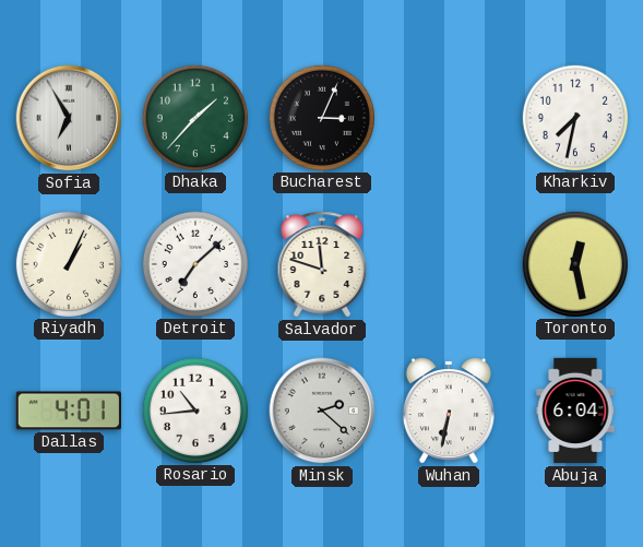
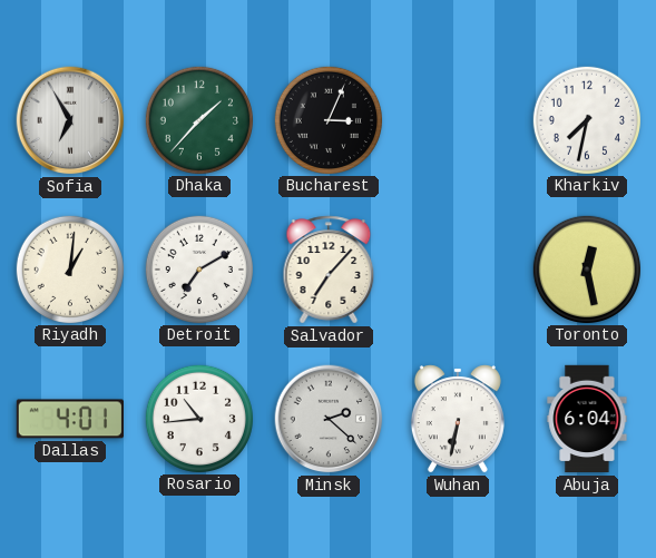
Riyadh: 1:04 -> 1:01
Detroit: 7:08 -> 7:10
Salvador: 11:48 -> 7:07
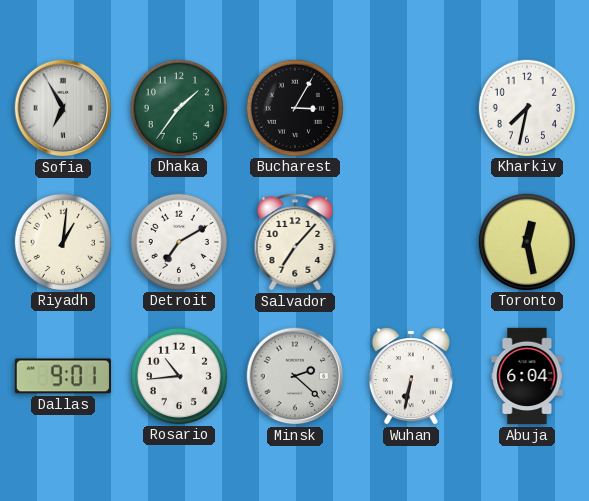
Dhaka: 1:37 -> 1:36
Bucharest: 3:04 -> 3:05
Dallas: 4:01 -> 9:01
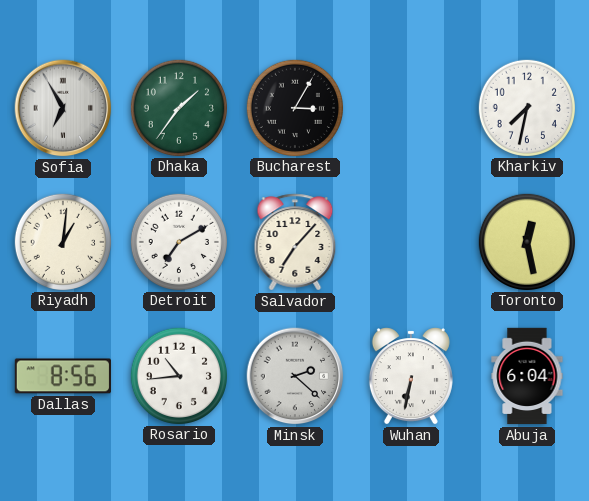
Dallas: 9:01 -> 8:56
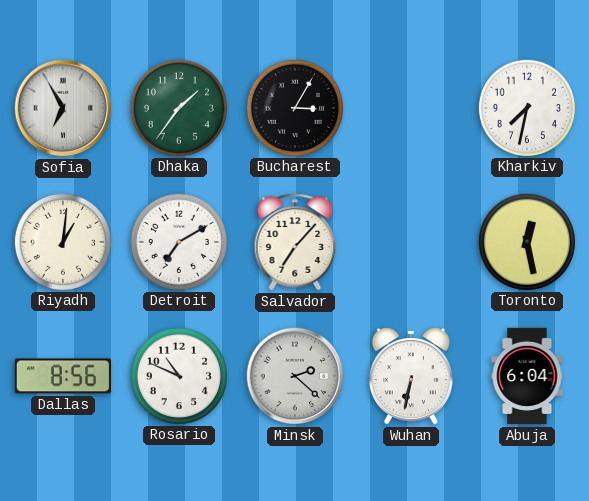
Rosario: 10:44 -> 10:49
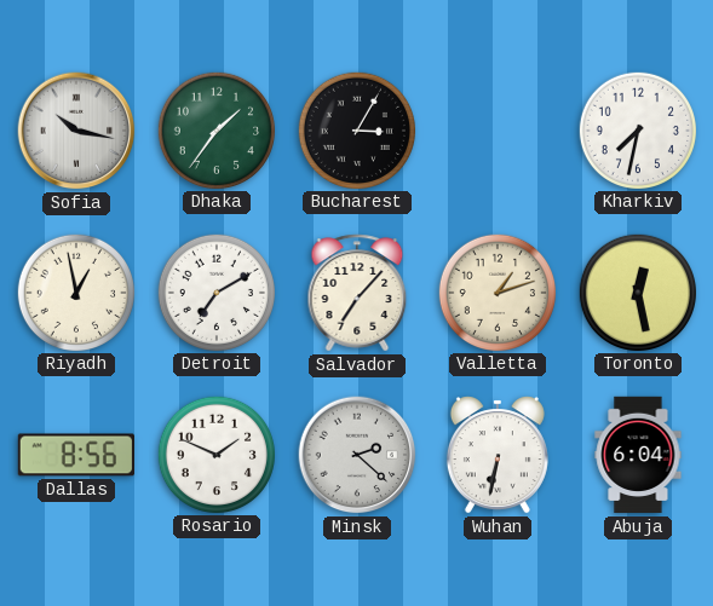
Sofia: 6:55 -> 10:17
Riyadh: 1:01 -> 12:58
Valletta: none -> 1:12
Rosario: 10:49 -> 1:49
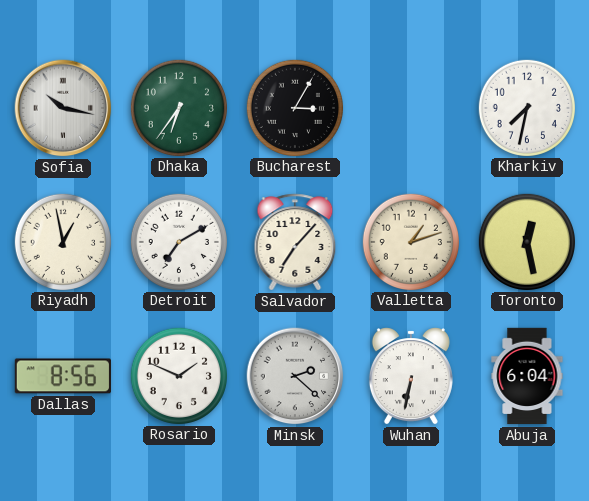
Dhaka: 1:36 -> 6:36
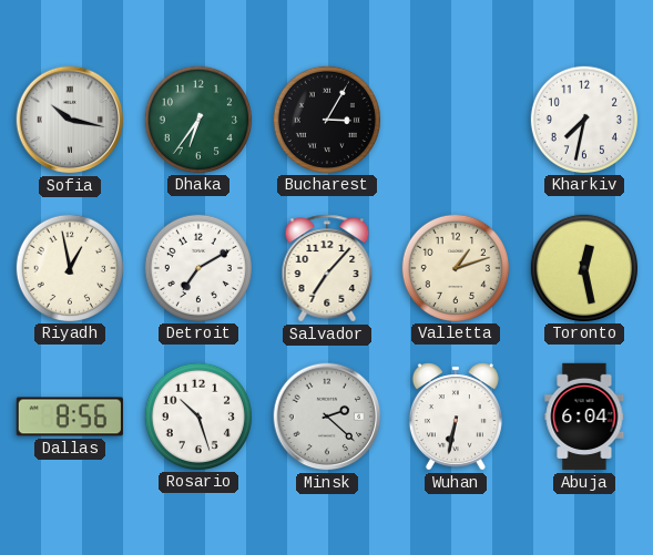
Rosario: 1:49 -> 10:27
